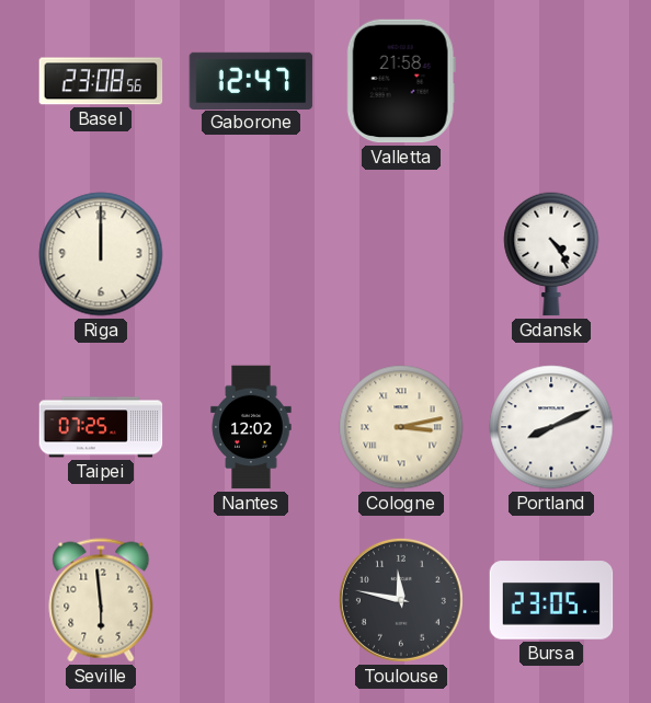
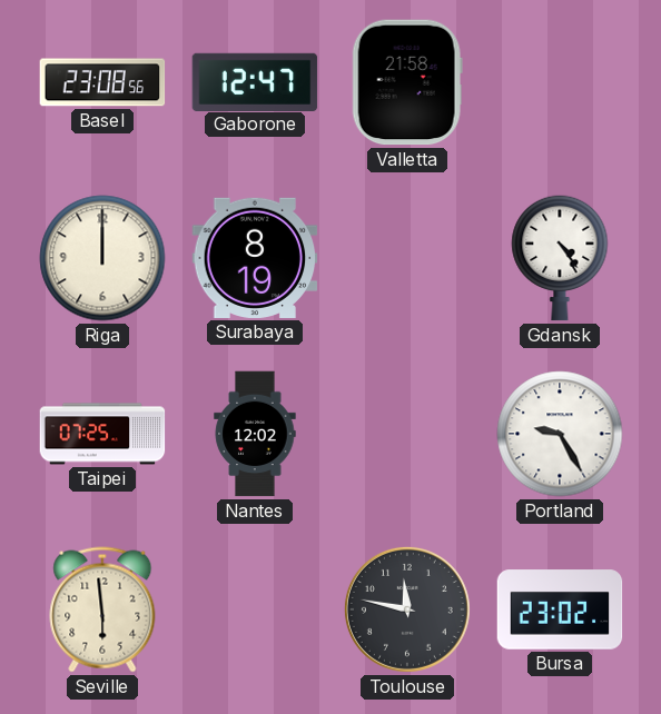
Surabaya: none -> 8:19
Cologne: 3:13 -> none
Portland: 8:11 -> 9:25
Bursa: 23:05 -> 23:02
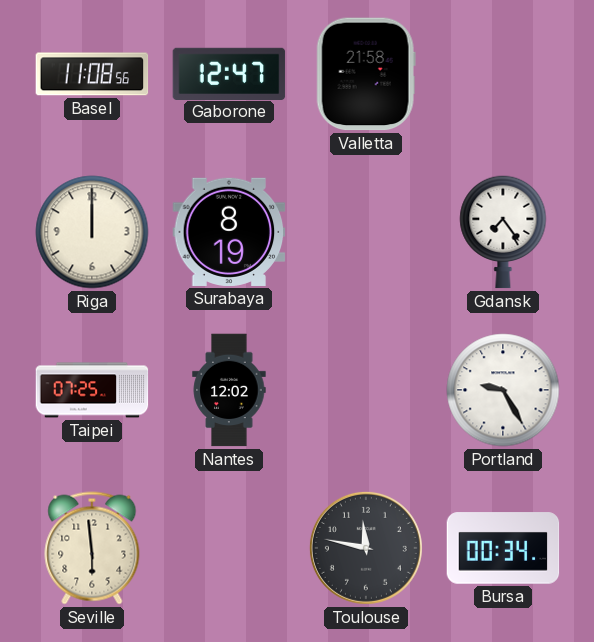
Basel: 23:08 -> 11:08
Gdansk: 4:24 -> 7:24
Bursa: 23:02 -> 00:34
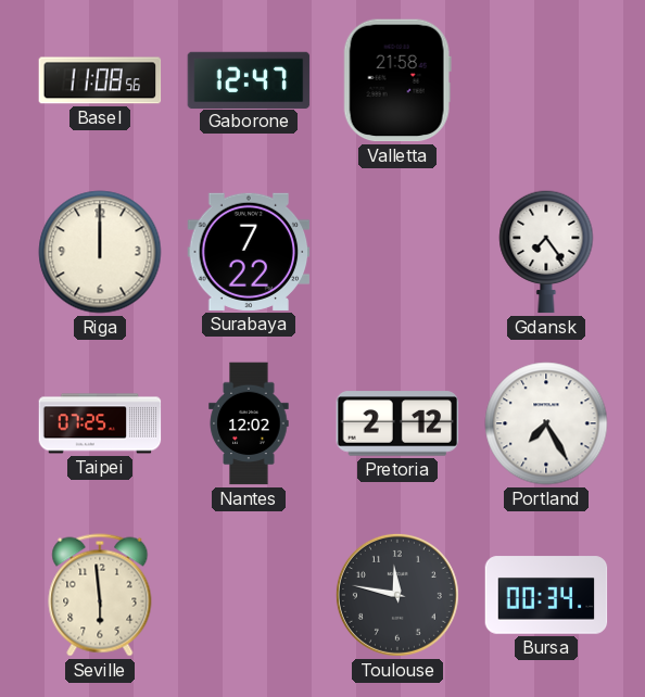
Surabaya: 8:19 -> 7:22
Pretoria: none -> 2:12
Portland: 9:25 -> 7:25
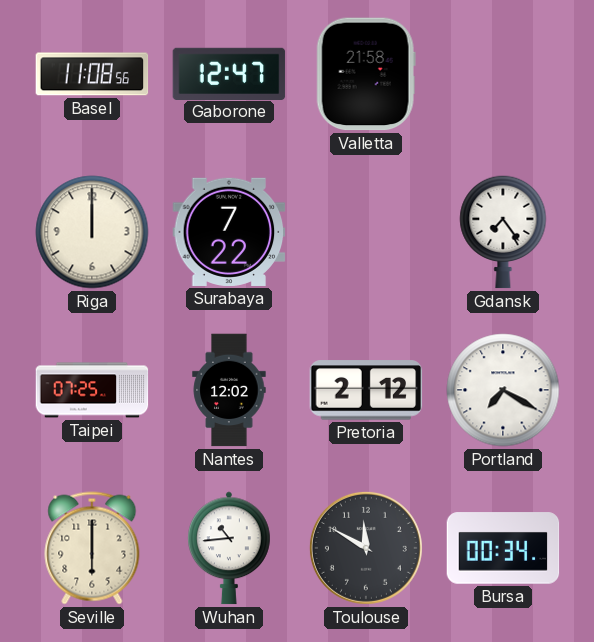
Portland: 7:25 -> 7:20
Seville: 5:59 -> 6:00
Wuhan: none -> 10:44
Toulouse: 11:47 -> 11:50
